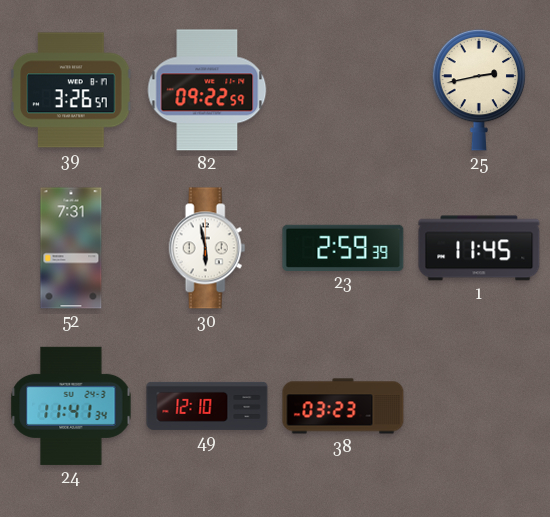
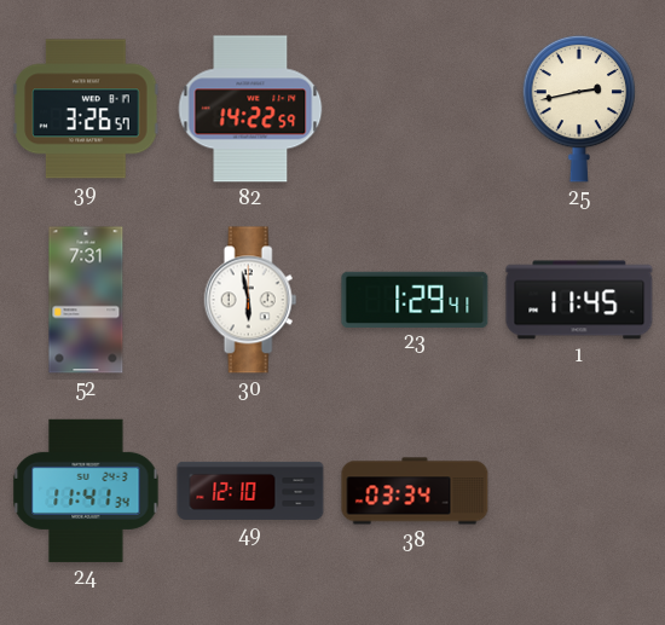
82: 09:22 -> 14:22
23: 2:59 -> 1:29
38: 03:23 -> 03:34
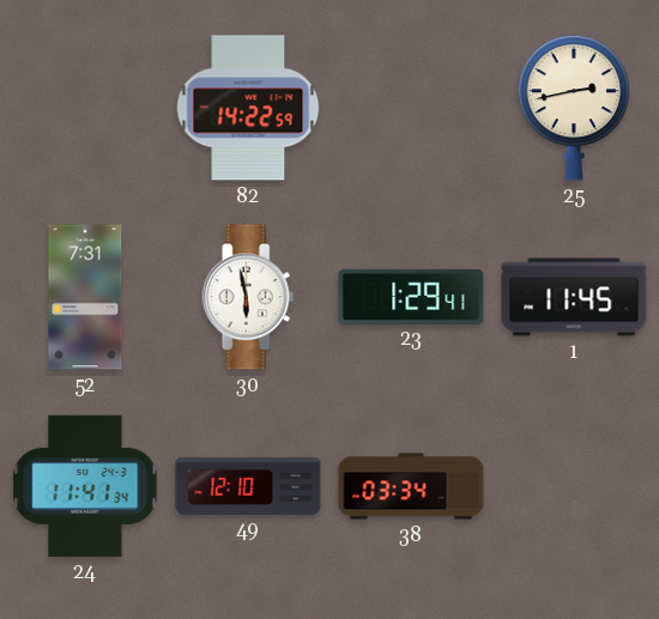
39: 3:26 -> none
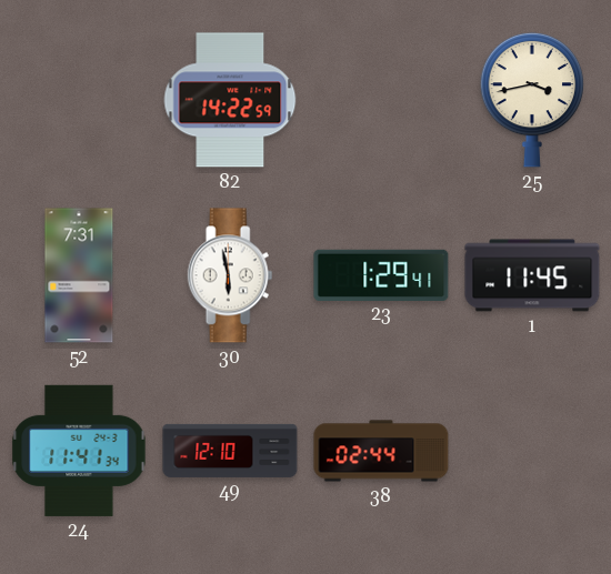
25: 2:43 -> 3:43
38: 03:34 -> 02:44
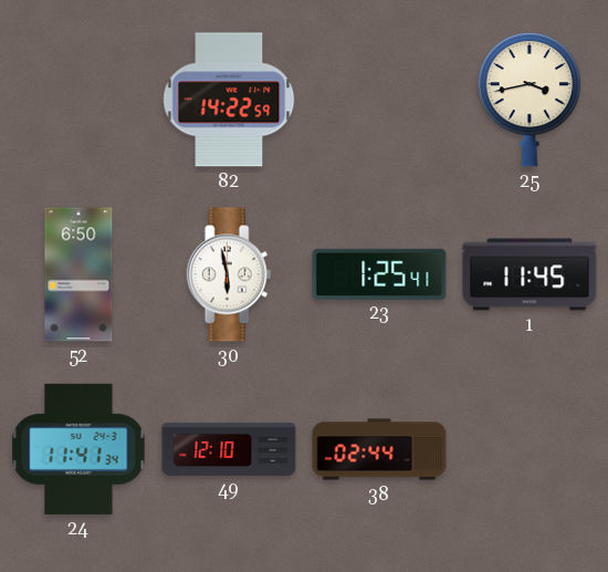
52: 7:31 -> 6:50
23: 1:29 -> 1:25
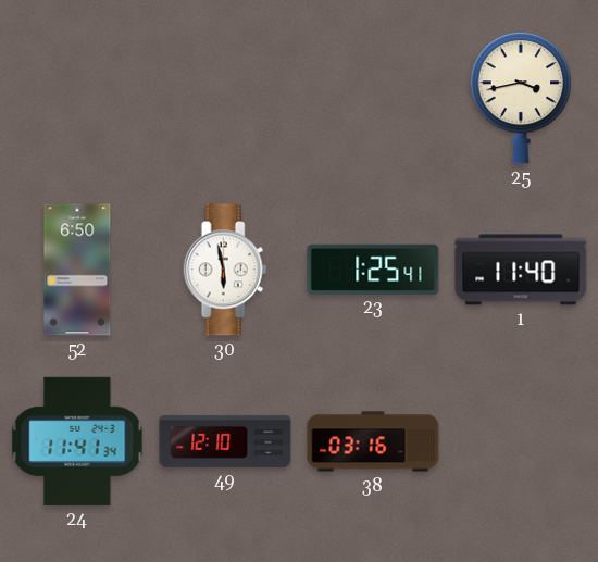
82: 14:22 -> none
1: 11:45 -> 11:40
38: 02:44 -> 03:16
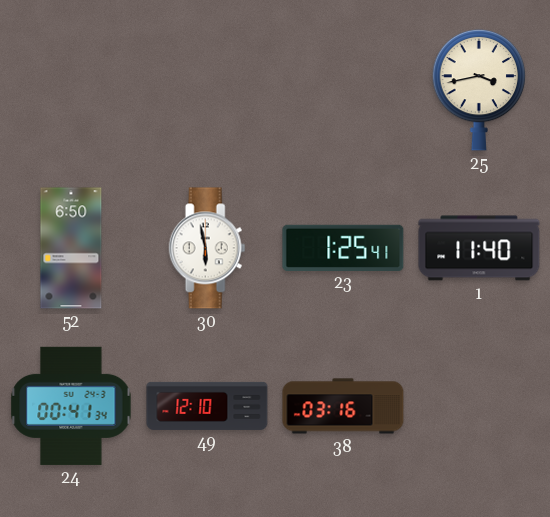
24: 11:41 -> 00:41
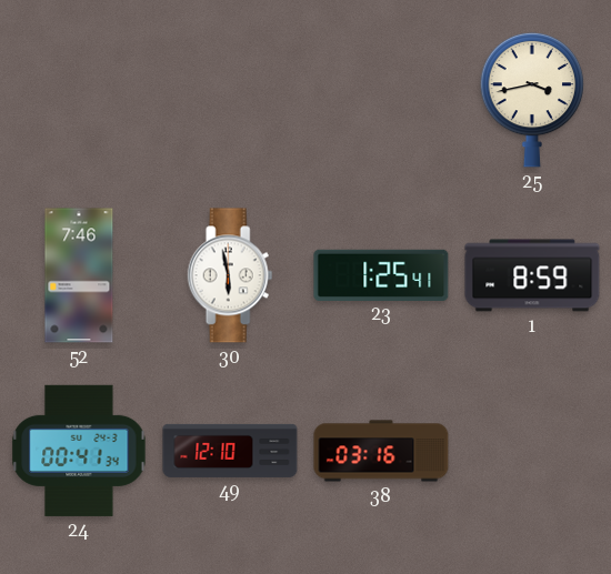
52: 6:50 -> 7:46
1: 11:40 -> 8:59
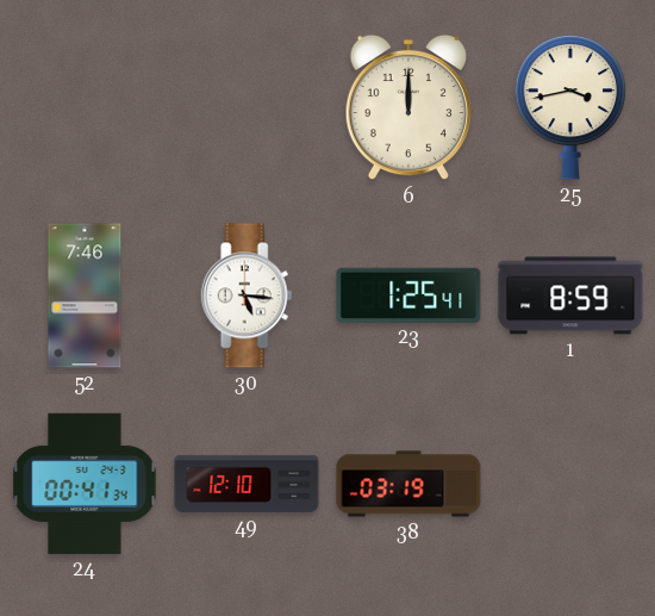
6: none -> 12:00
30: 5:58 -> 5:16
38: 03:16 -> 03:19
